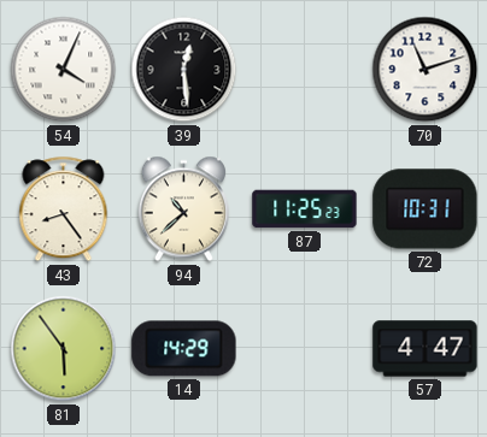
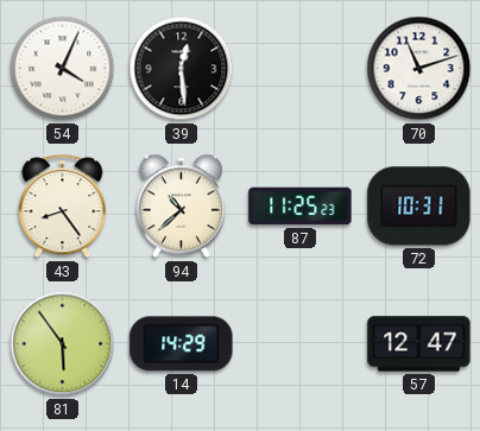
57: 4:47 -> 12:47
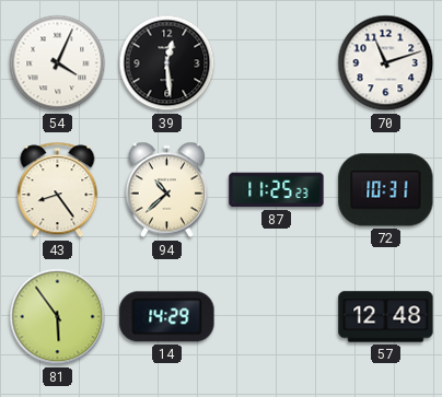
57: 12:47 -> 12:48
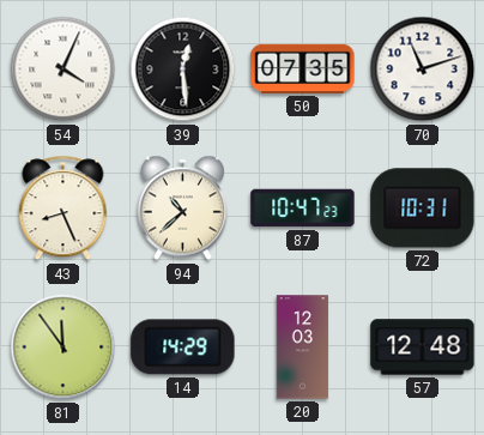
50: none -> 07:35
43: 8:24 -> 8:26
87: 11:25 -> 10:47
81: 5:54 -> 11:54
20: none -> 12:03
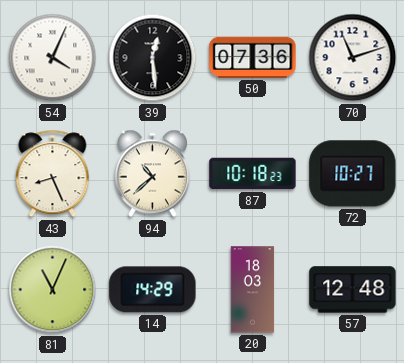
50: 07:35 -> 07:36
87: 10:47 -> 10:18
72: 10:31 -> 10:27
81: 11:54 -> 11:04
20: 12:03 -> 18:03
